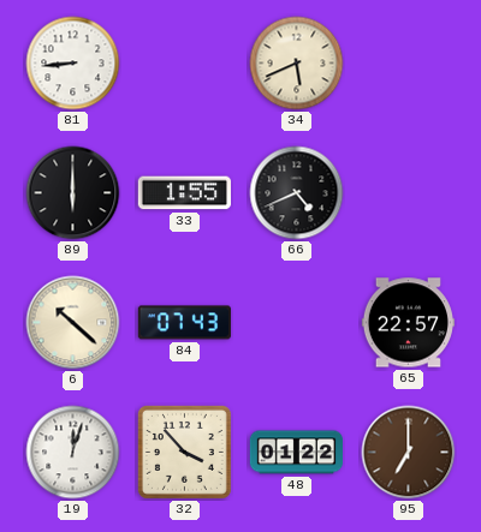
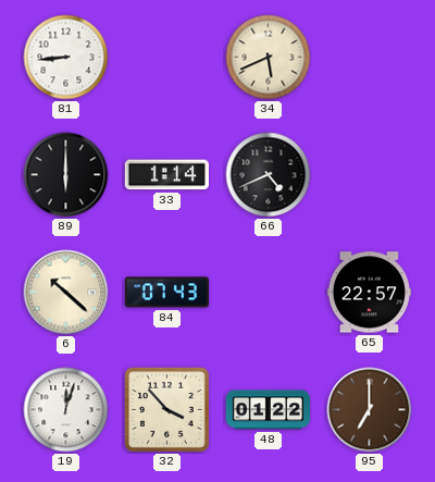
33: 1:55 -> 1:14
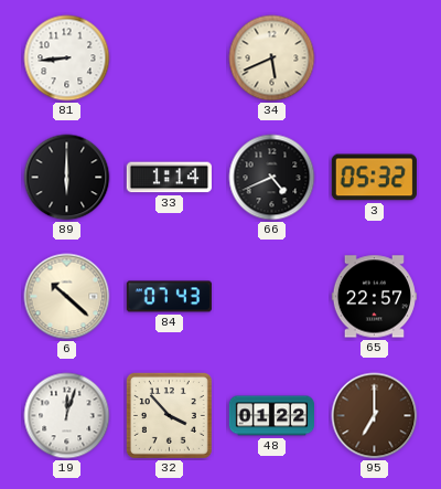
3: none -> 05:32
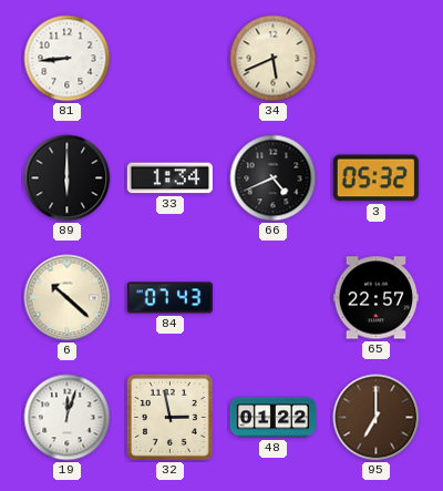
33: 1:14 -> 1:34
32: 3:53 -> 2:58
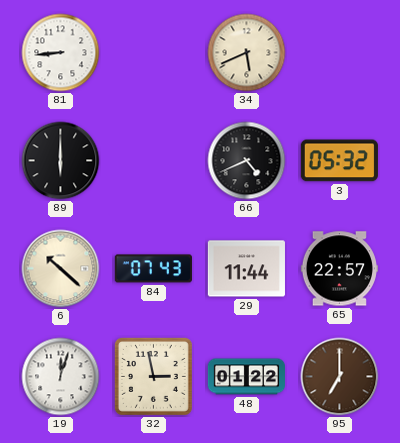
33: 1:34 -> none
29: none -> 11:44
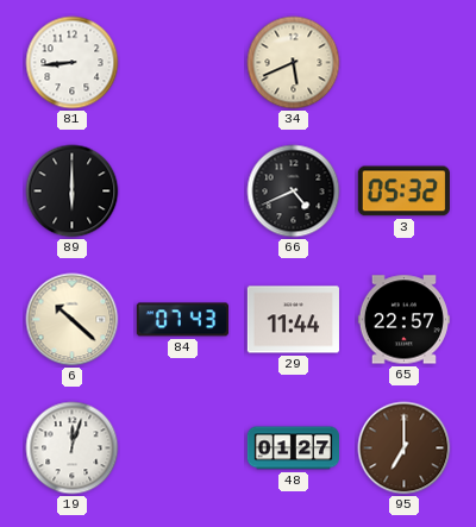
32: 2:58 -> none
48: 01:22 -> 01:27
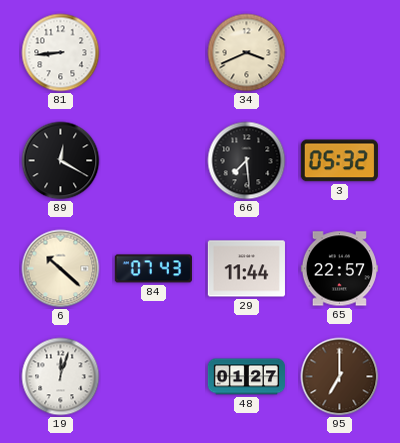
34: 5:41 -> 3:41
89: 6:00 -> 12:20
66: 4:41 -> 7:29
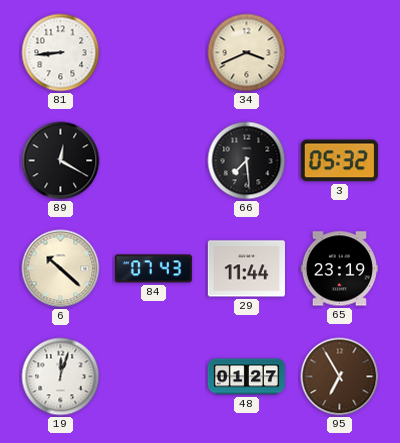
65: 22:57 -> 23:19
95: 7:00 -> 6:55
